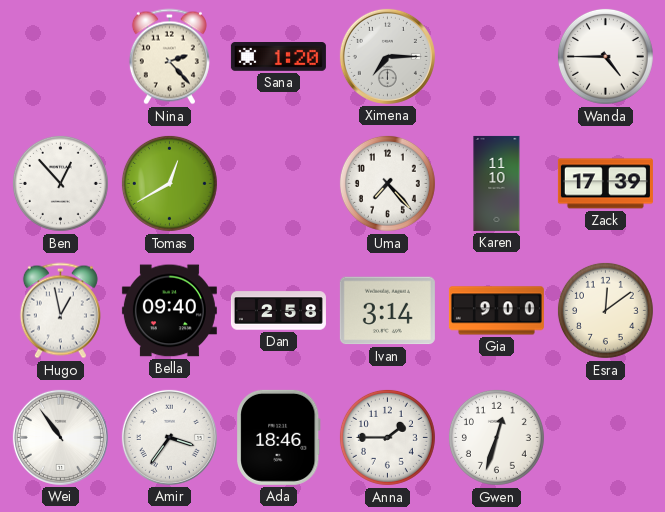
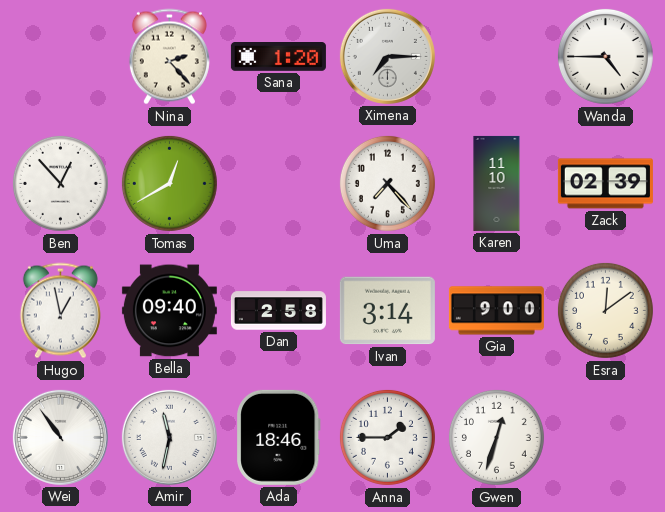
Zack: 17:39 -> 02:39
Amir: 3:36 -> 11:32
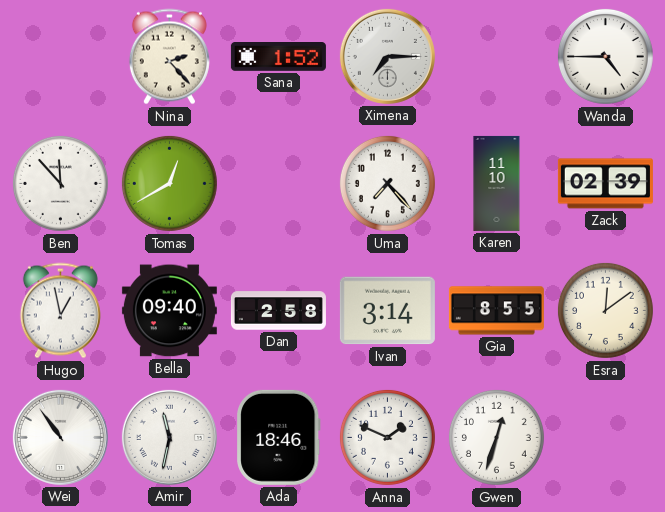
Sana: 1:20 -> 1:52
Ben: 12:53 -> 11:53
Gia: 9:00 -> 8:55
Anna: 1:45 -> 1:49
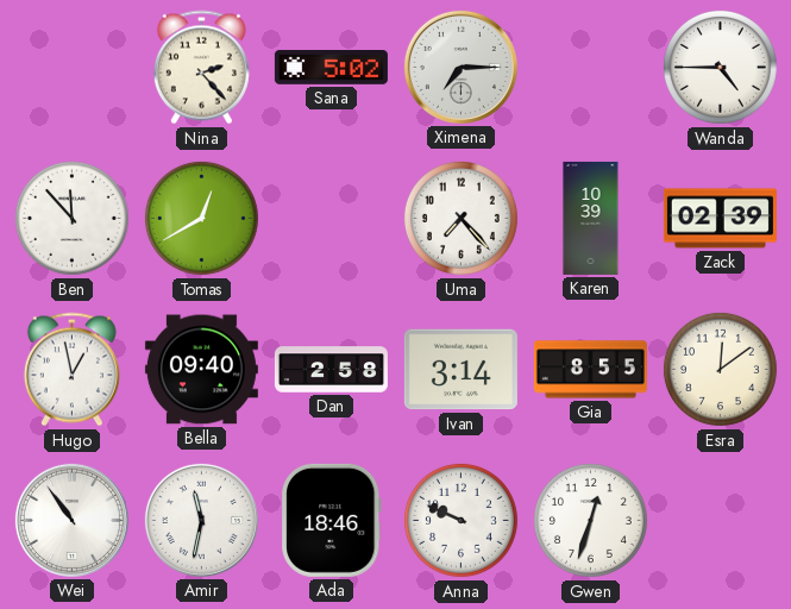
Sana: 1:52 -> 5:02
Karen: 11:10 -> 10:39
Anna: 1:49 -> 9:49
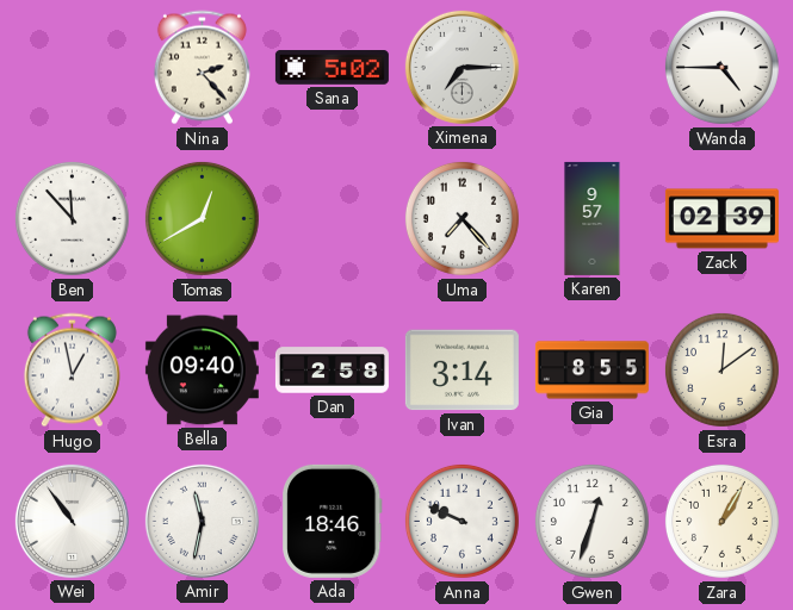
Karen: 10:39 -> 9:57
Zara: none -> 1:05
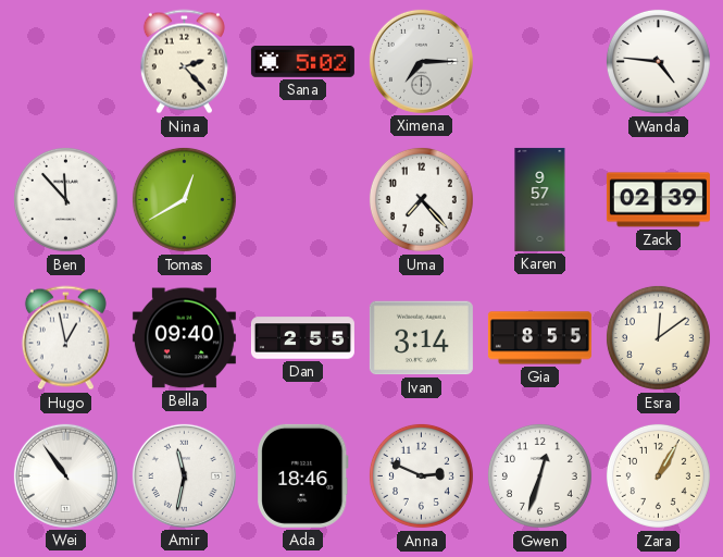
Wanda: 4:45 -> 4:46
Dan: 2:58 -> 2:55
Anna: 9:49 -> 2:49
